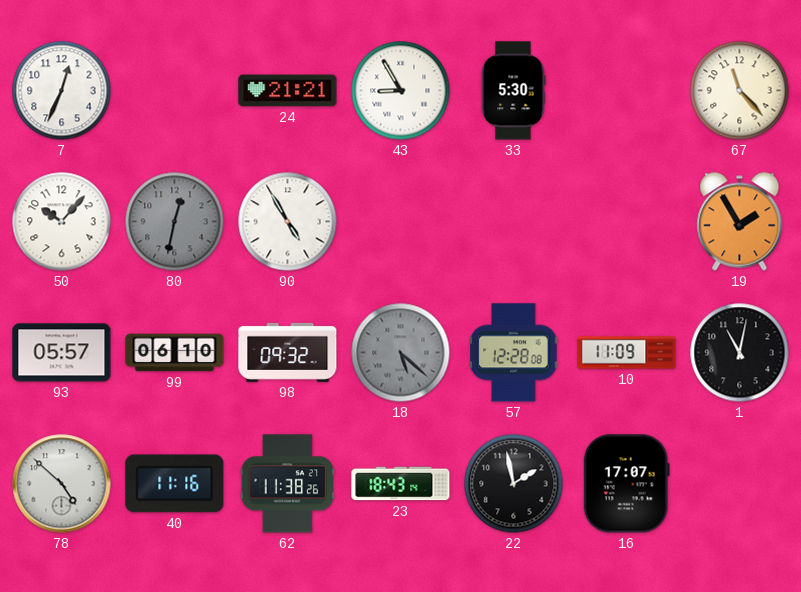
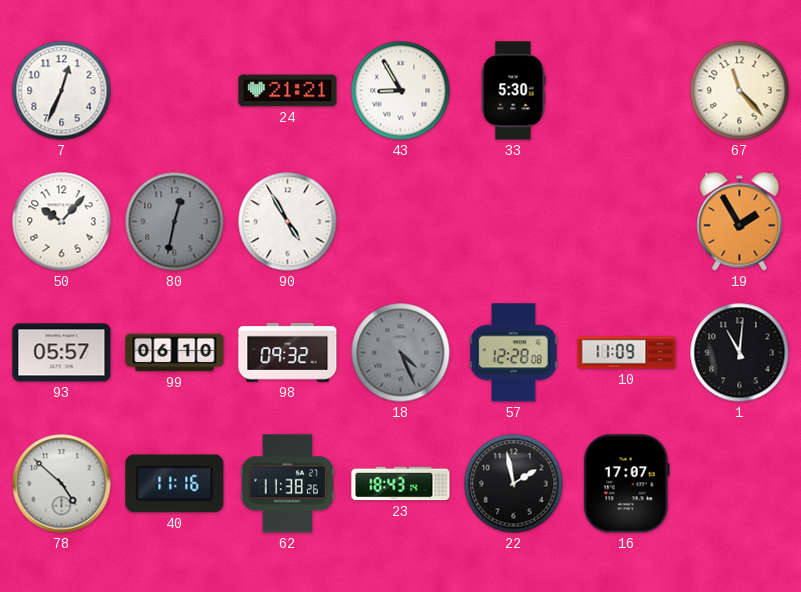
18: 5:22 -> 4:26
1: 11:02 -> 11:01
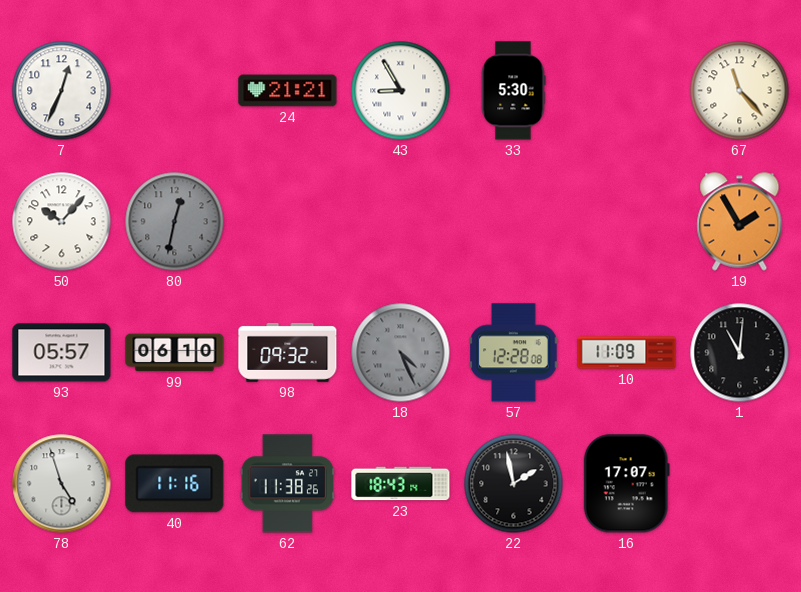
90: 4:55 -> none
78: 4:52 -> 4:57
